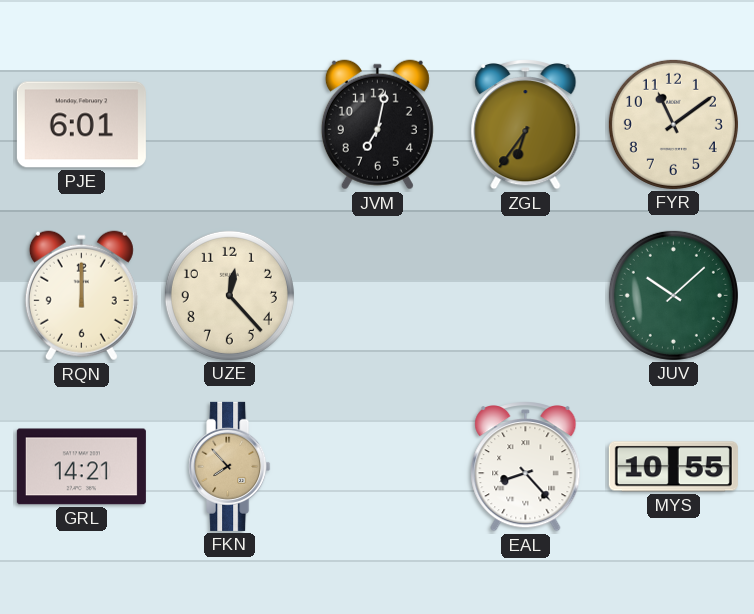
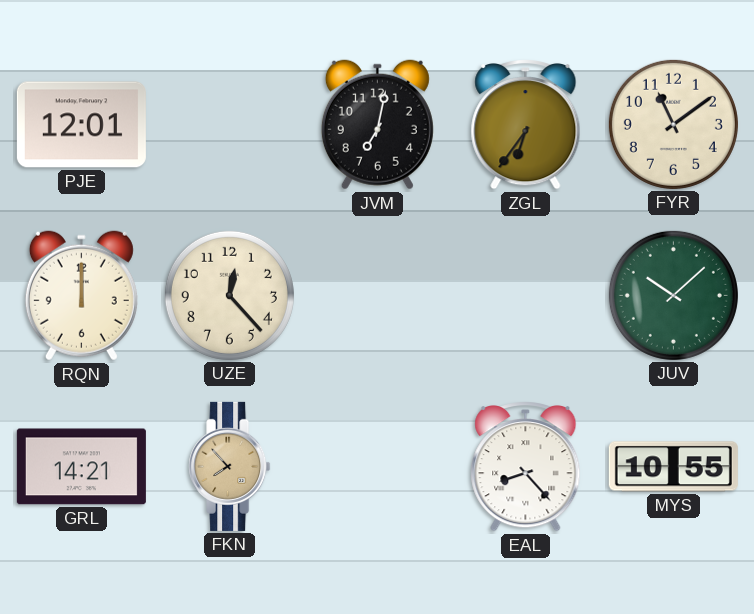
PJE: 6:01 -> 12:01
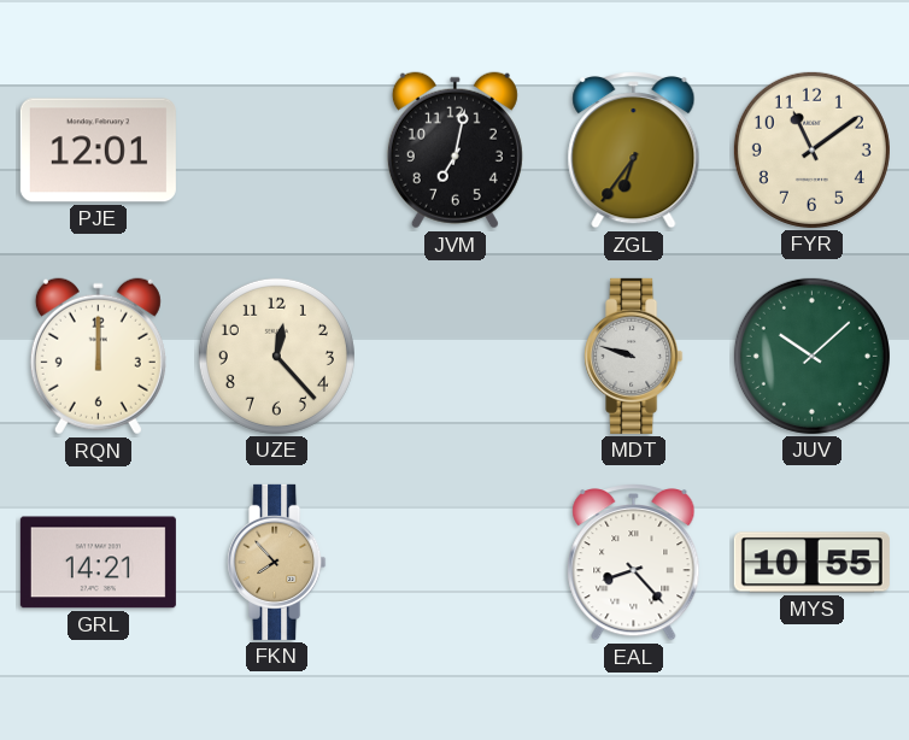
MDT: none -> 9:48
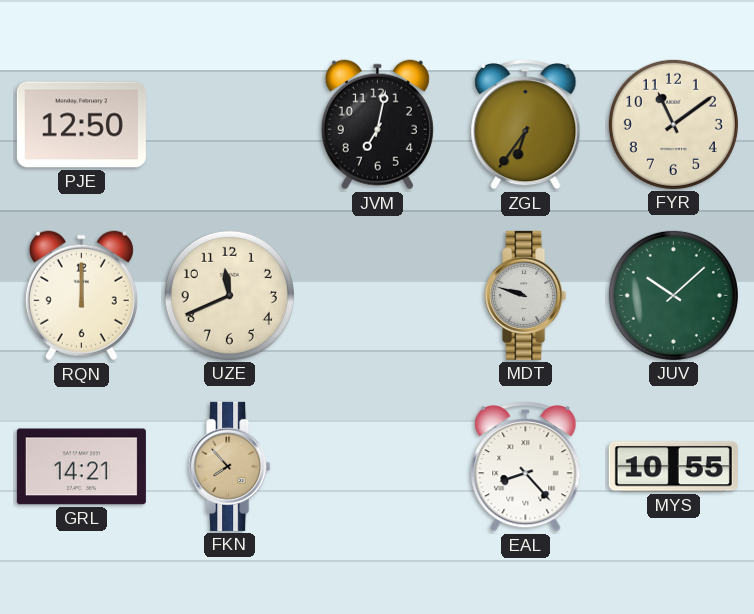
PJE: 12:01 -> 12:50
UZE: 12:23 -> 11:41
